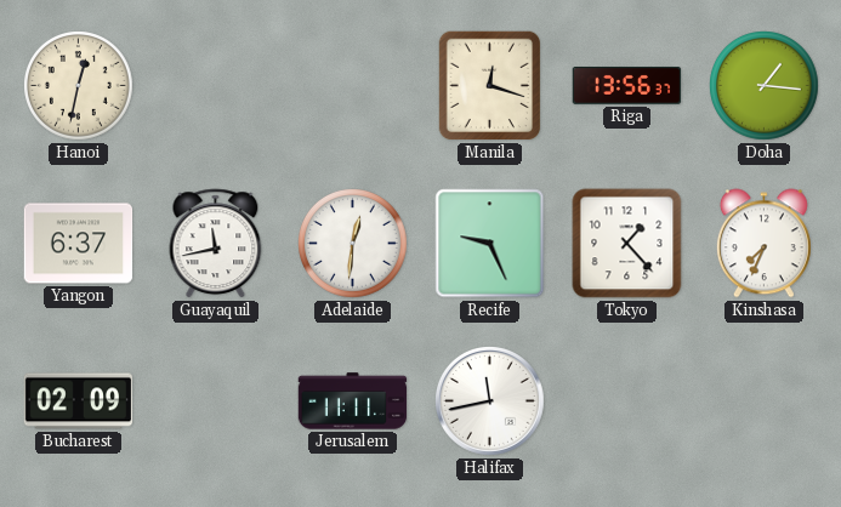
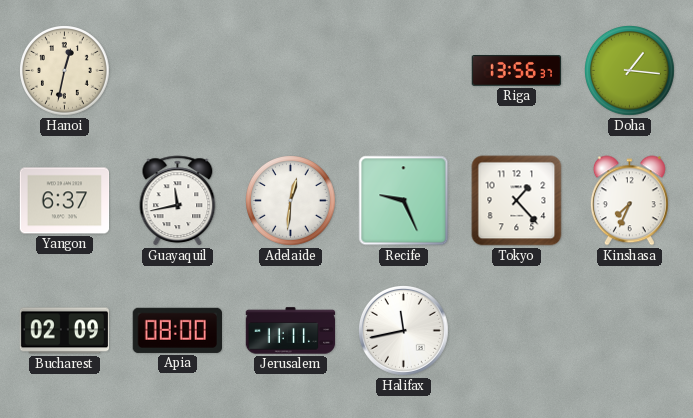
Manila: 12:18 -> none
Apia: none -> 08:00
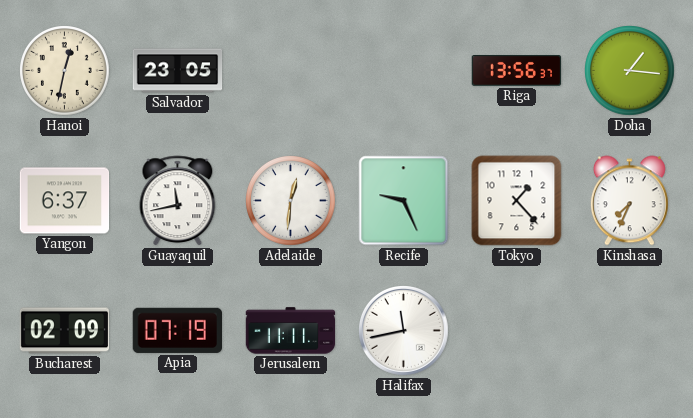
Salvador: none -> 23:05
Apia: 08:00 -> 07:19
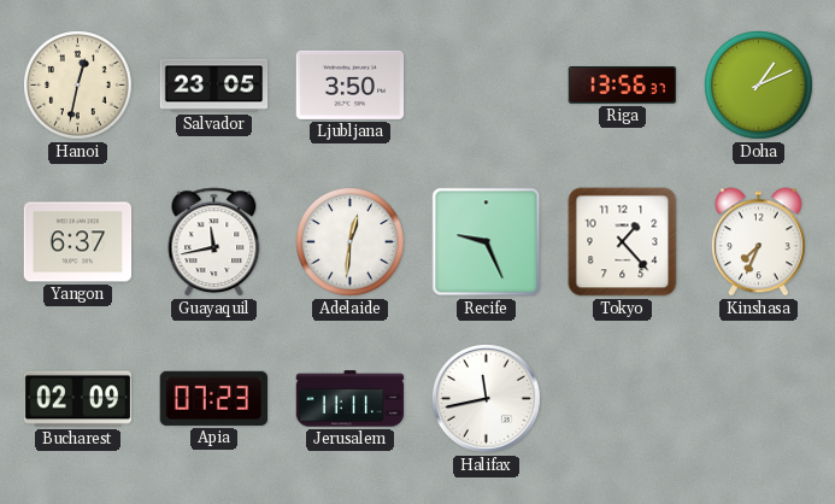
Ljubljana: none -> 3:50
Doha: 1:16 -> 1:11
Apia: 07:19 -> 07:23
